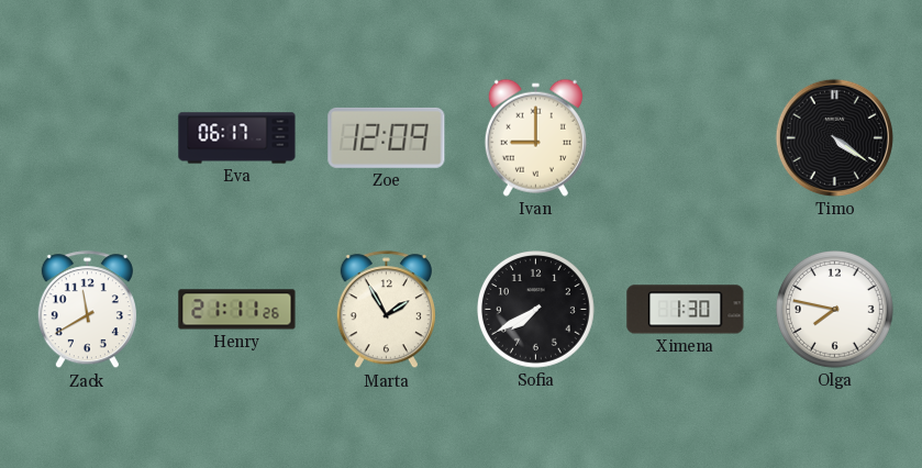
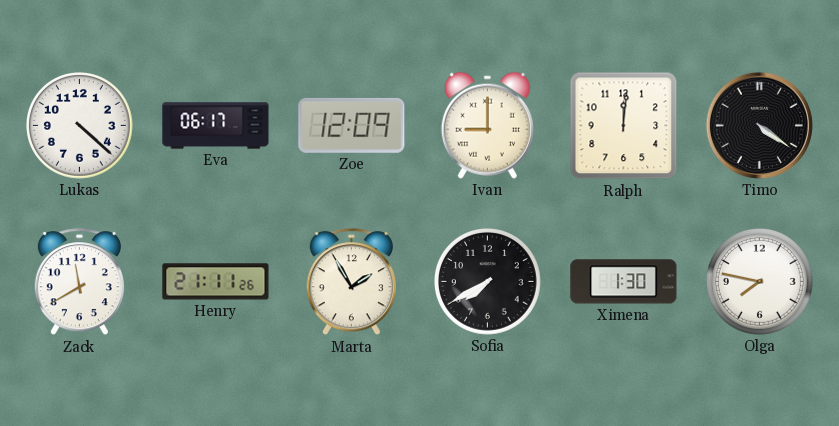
Lukas: none -> 4:22
Ralph: none -> 12:01
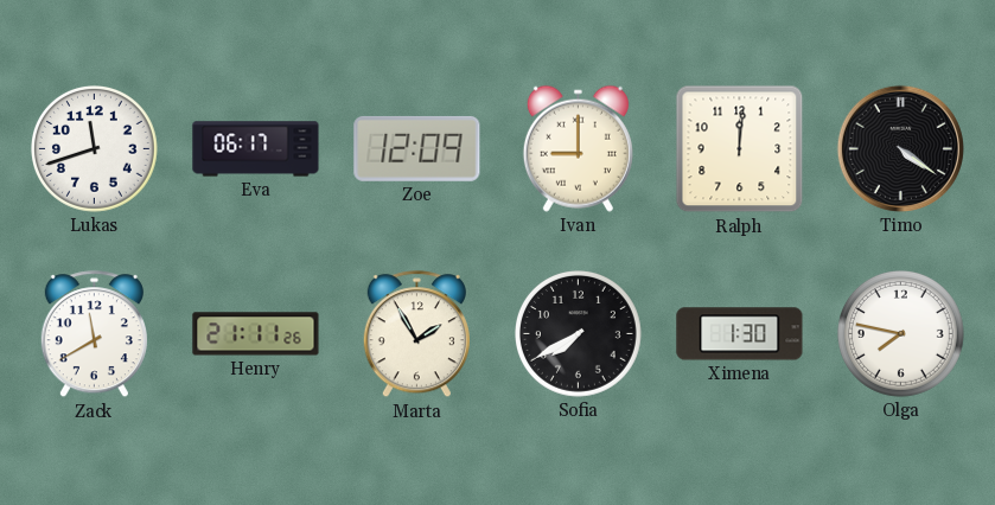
Lukas: 4:22 -> 11:42
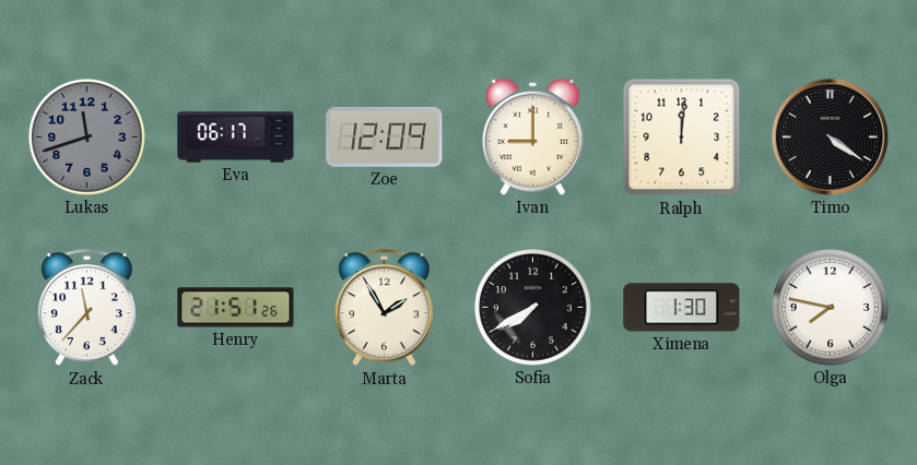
Lukas dial: white -> grey
Zack: 11:40 -> 11:37
Henry: 21:11 -> 21:51
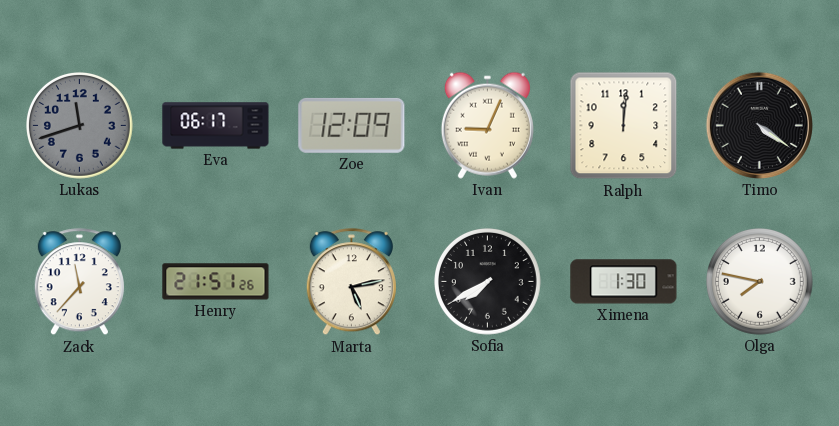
Ivan: 9:00 -> 9:04
Marta: 1:55 -> 5:13
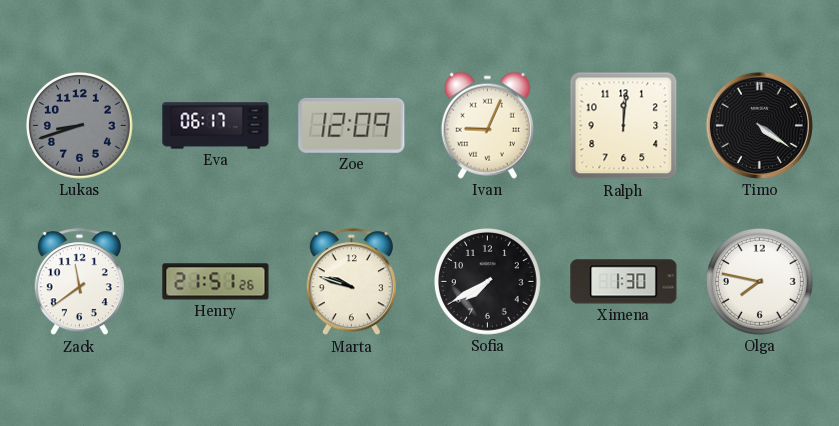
Lukas: 11:42 -> 8:42
Zack: 11:37 -> 11:39
Marta: 5:13 -> 9:48
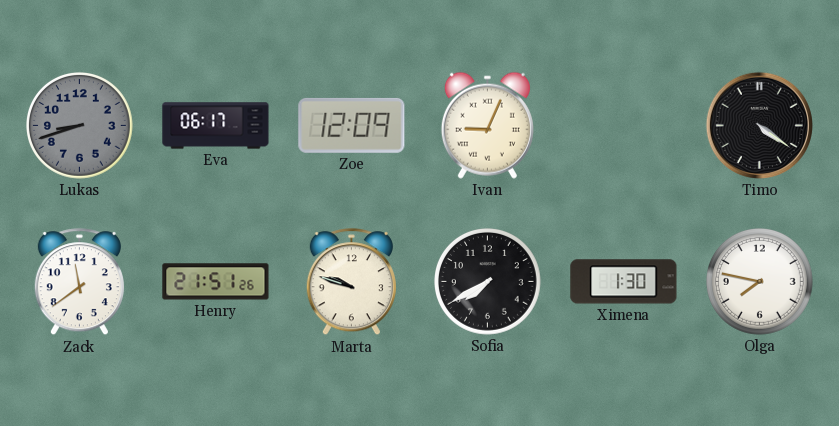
Ralph: 12:01 -> none
